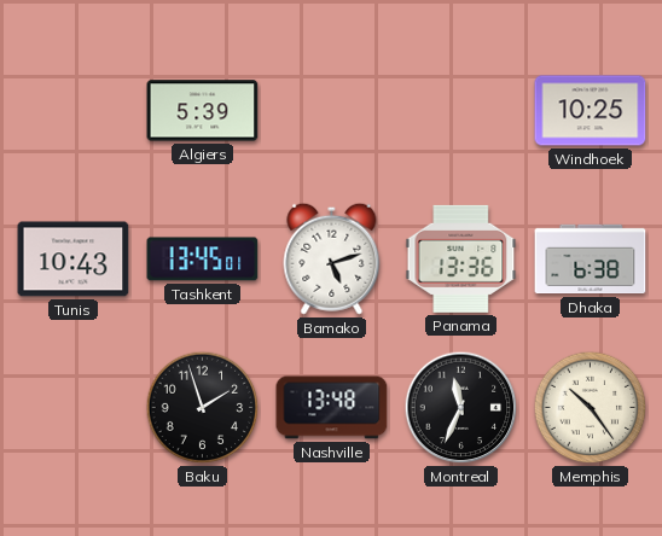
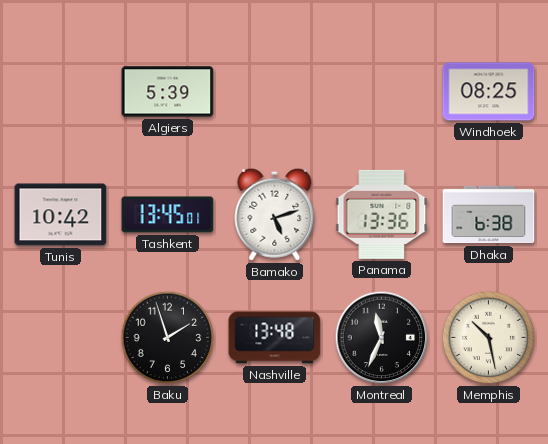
Windhoek: 10:25 -> 08:25
Tunis: 10:43 -> 10:42
Memphis: 10:24 -> 10:28
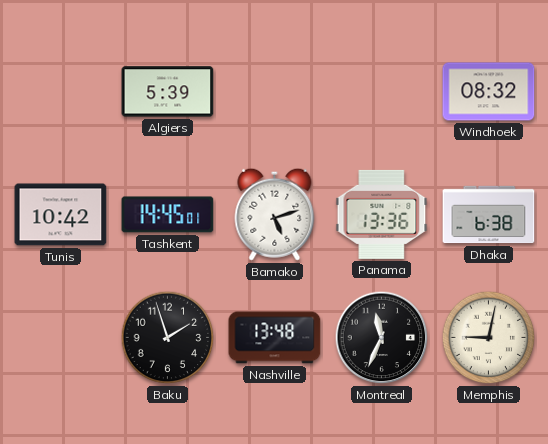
Windhoek: 08:25 -> 08:32
Tashkent: 13:45 -> 14:45
Memphis: 10:28 -> 9:02
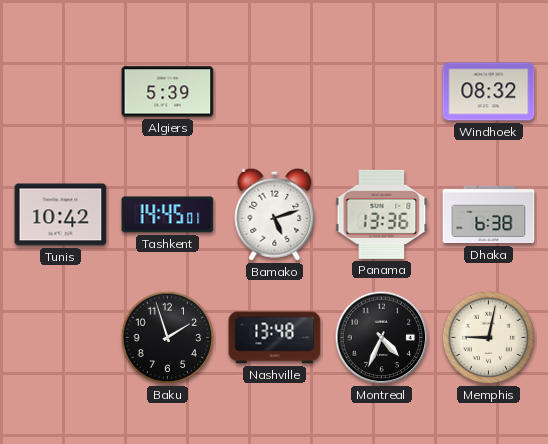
Montreal: 11:34 -> 4:34
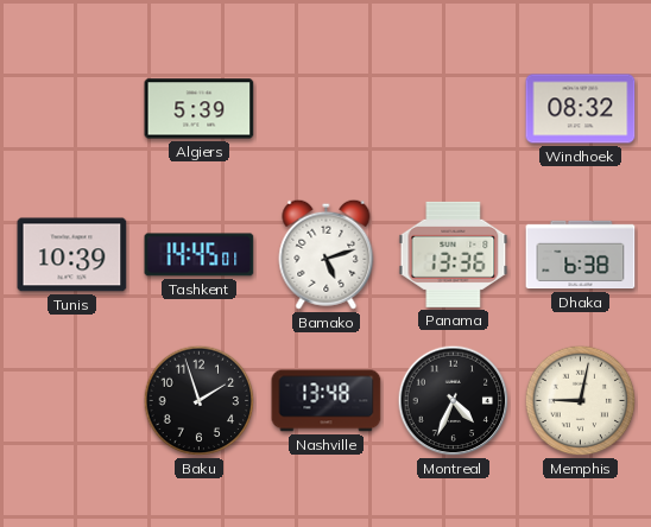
Tunis: 10:42 -> 10:39
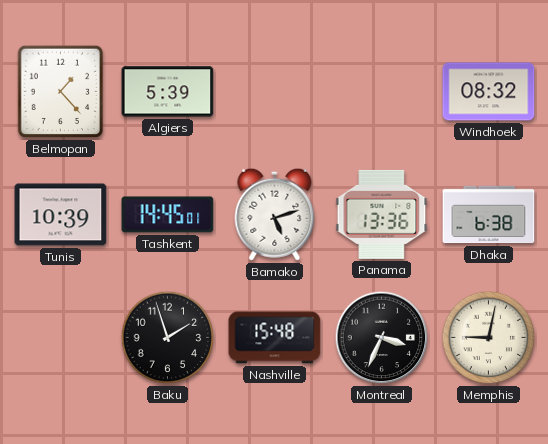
Belmopan: none -> 1:23
Nashville: 13:48 -> 15:48
Montreal: 4:34 -> 3:34
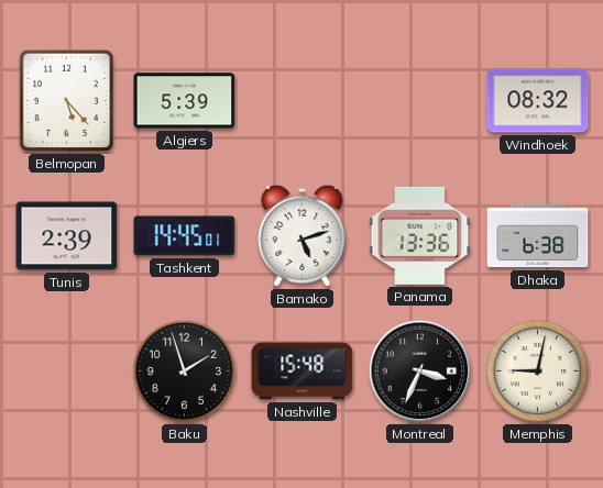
Belmopan: 1:23 -> 5:23
Tunis: 10:39 -> 2:39
